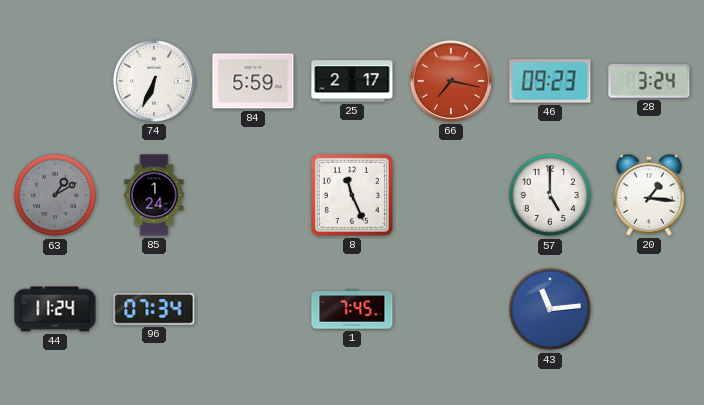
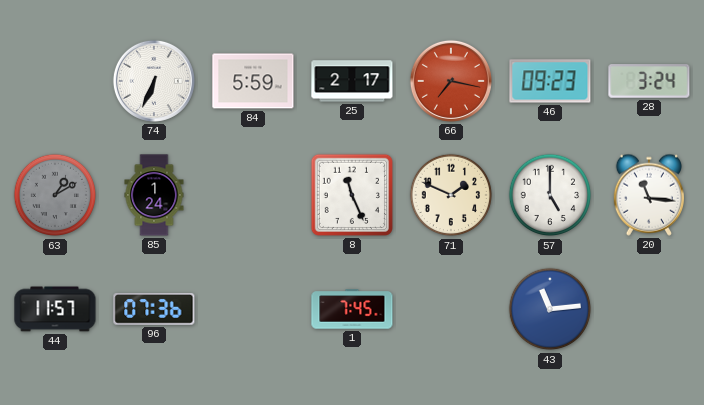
71: none -> 1:49
20: 1:16 -> 11:16
44: 11:24 -> 11:57
96: 07:34 -> 07:36
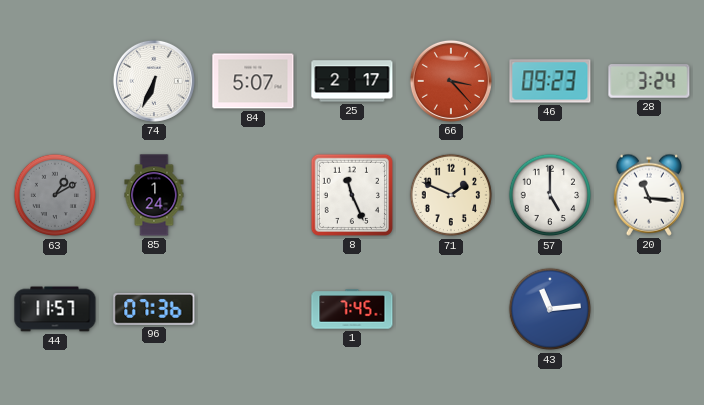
84: 5:59 -> 5:07
66: 7:17 -> 3:23
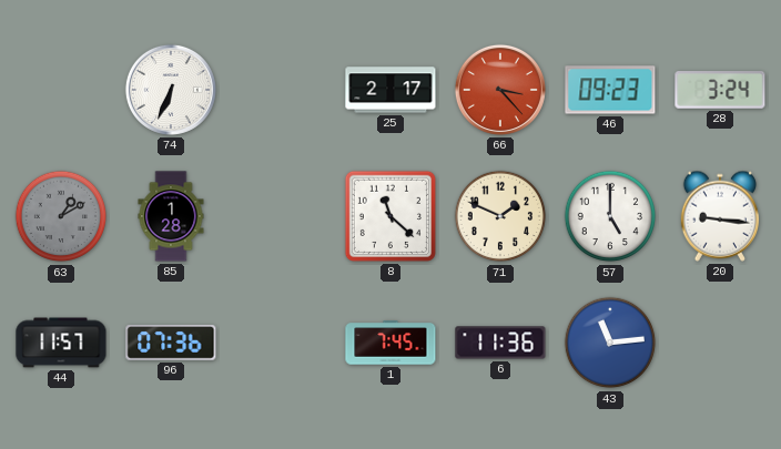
84: 5:07 -> none
85: 1:24 -> 1:28
8: 11:26 -> 11:22
20: 11:16 -> 9:16
6: none -> 11:36
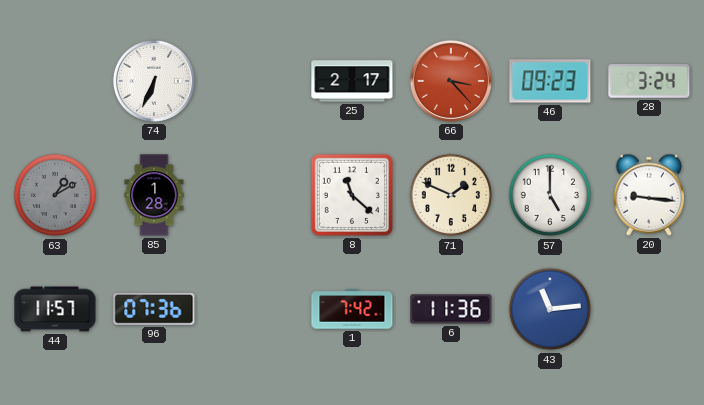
1: 7:45 -> 7:42
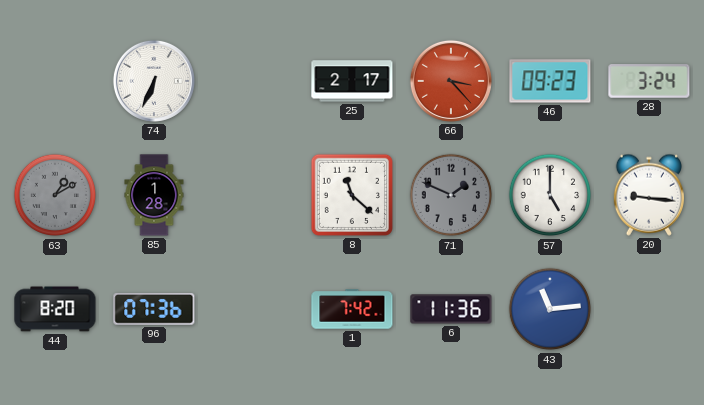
71 dial: cream -> grey
44: 11:57 -> 8:20
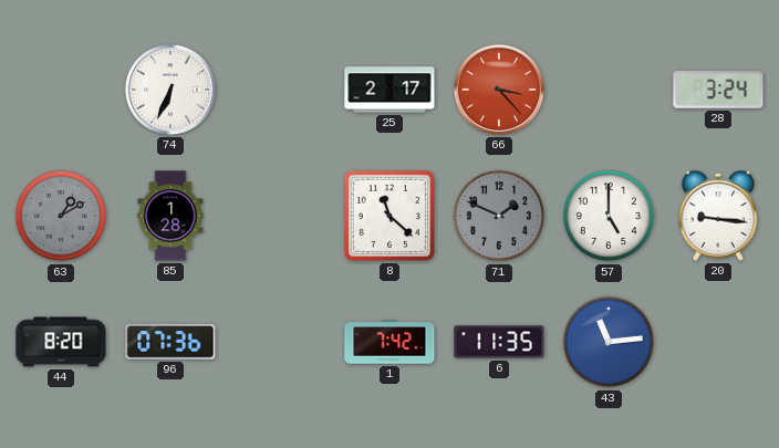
46: 09:23 -> none
6: 11:36 -> 11:35
